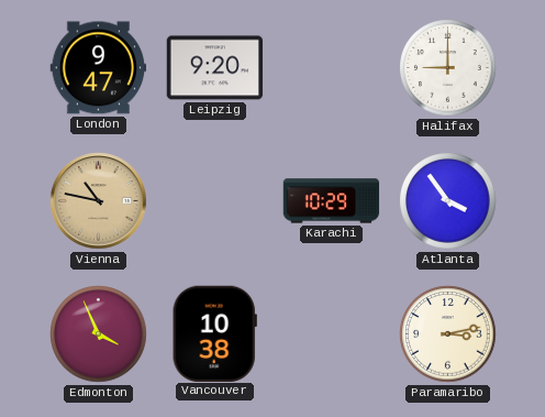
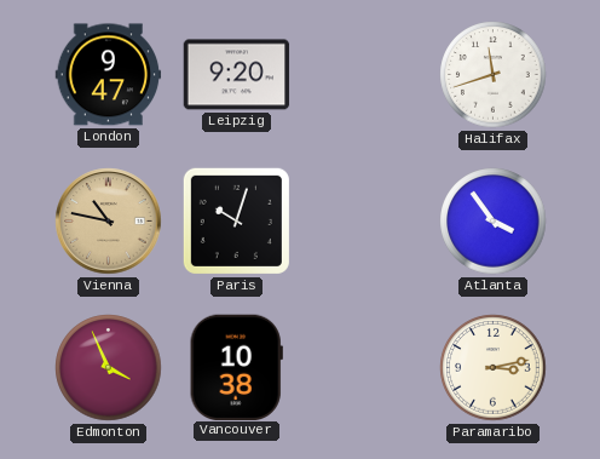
Halifax: 9:00 -> 11:42
Paris: none -> 10:03
Karachi: 10:29 -> none
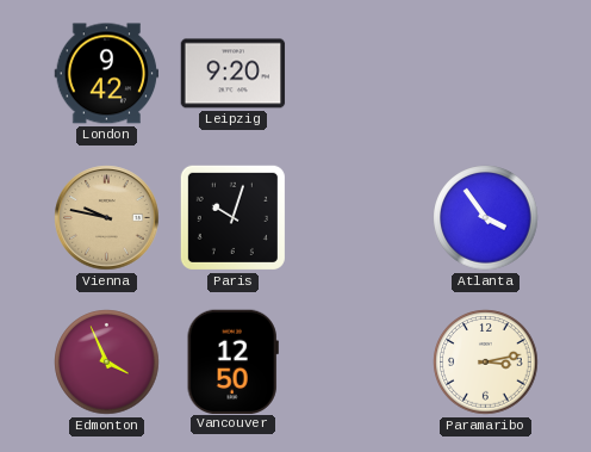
London: 9:47 -> 9:42
Halifax: 11:42 -> none
Vienna: 10:47 -> 9:47
Vancouver: 10:38 -> 12:50
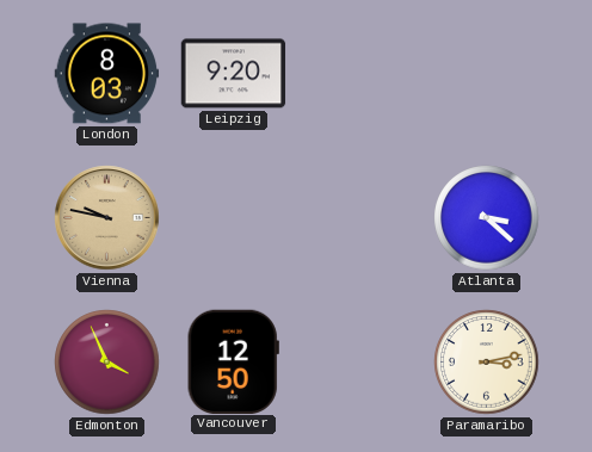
London: 9:42 -> 8:03
Paris: 10:03 -> none
Atlanta: 3:54 -> 3:22
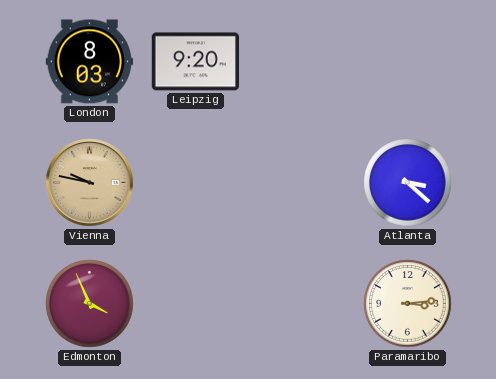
Vancouver: 12:50 -> none
Paramaribo: 3:13 -> 3:14
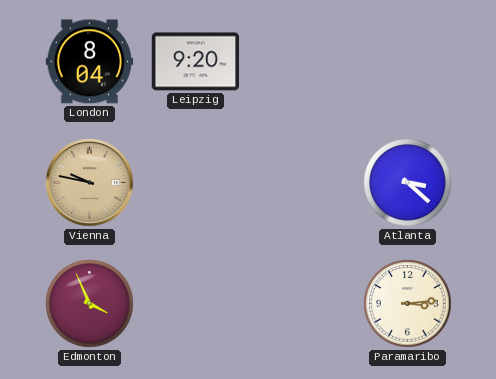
London: 8:03 -> 8:04
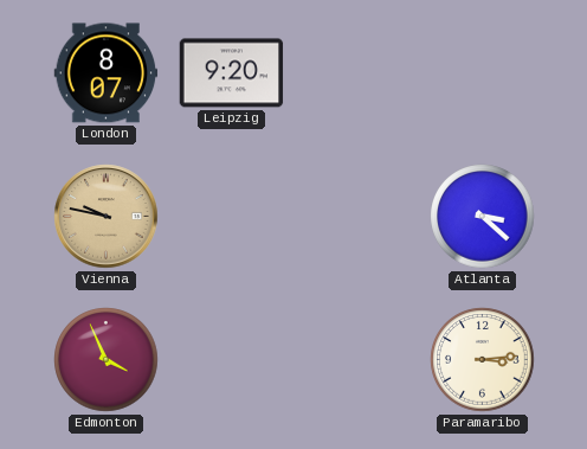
London: 8:04 -> 8:07
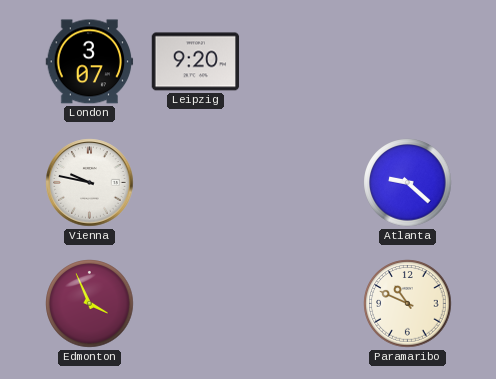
London: 8:07 -> 3:07
Vienna dial: champagne -> white
Atlanta: 3:22 -> 9:22
Paramaribo: 3:14 -> 10:49
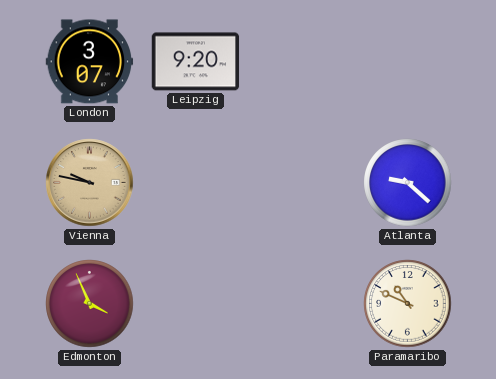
Vienna dial: white -> champagne
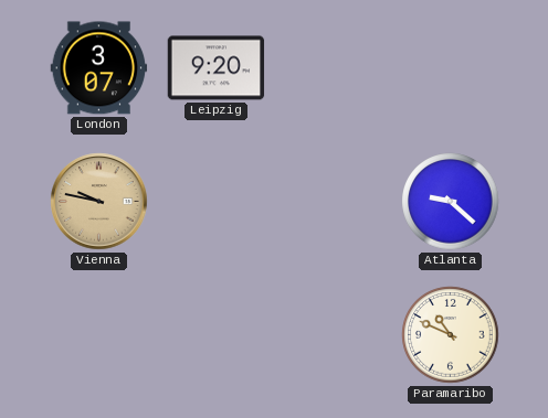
Edmonton: 3:56 -> none
